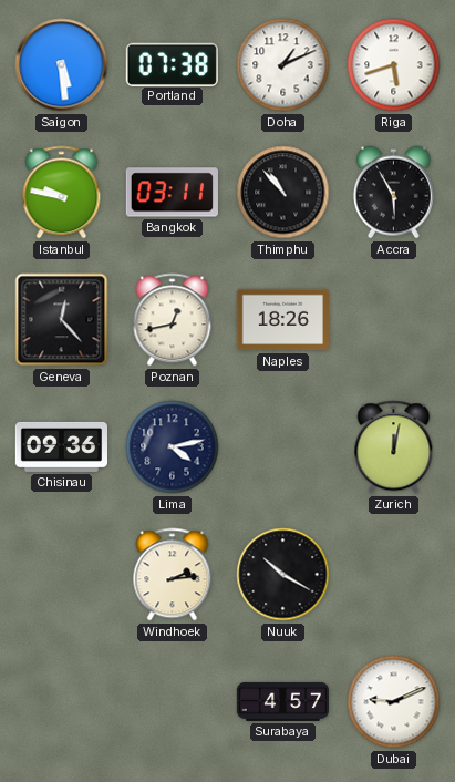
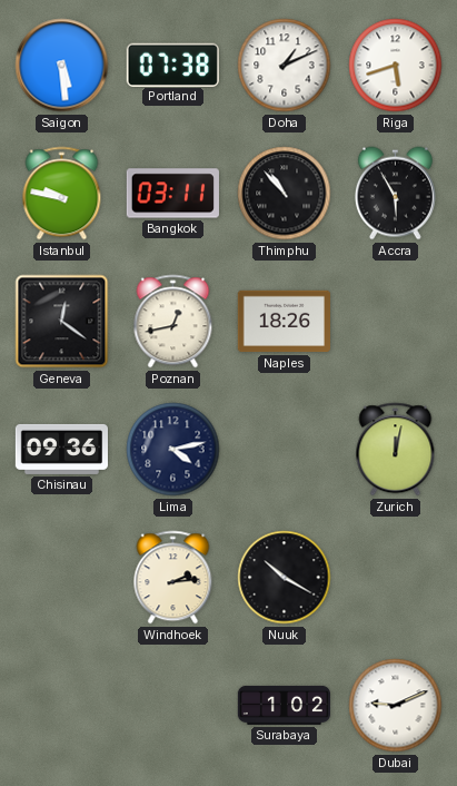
Geneva: 12:23 -> 12:21
Surabaya: 4:57 -> 1:02
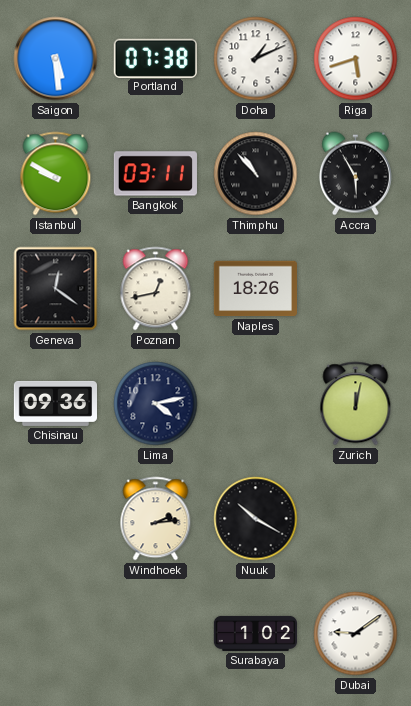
Istanbul: 9:47 -> 9:50
Dubai: 9:11 -> 9:09
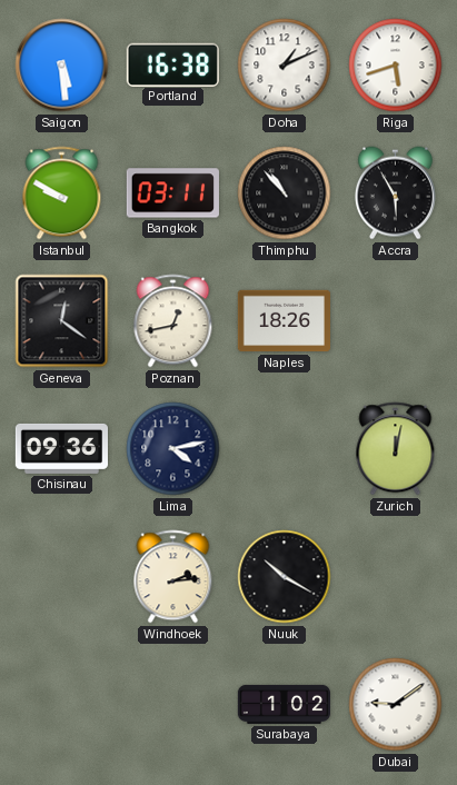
Portland: 07:38 -> 16:38
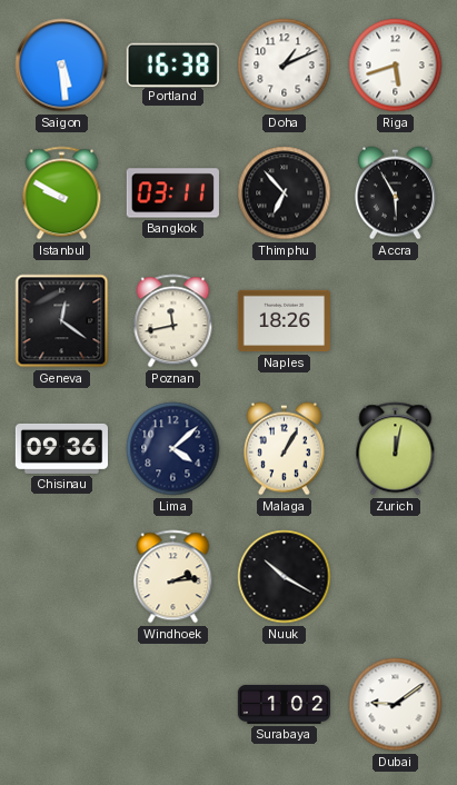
Thimphu: 10:53 -> 6:53
Poznan: 12:43 -> 11:43
Lima: 4:13 -> 4:08
Malaga: none -> 1:05
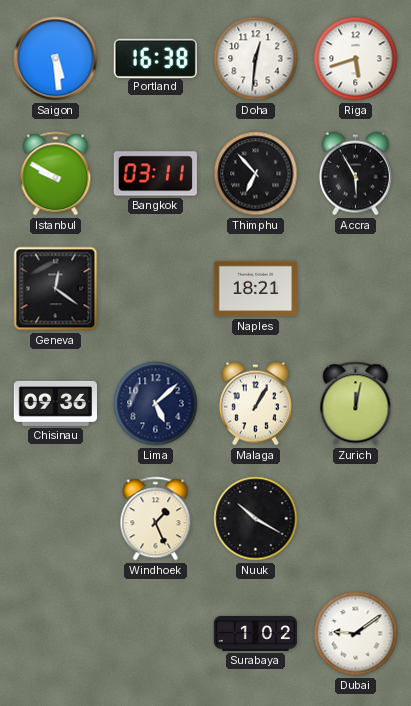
Doha: 1:11 -> 12:31
Poznan: 11:43 -> none
Naples: 18:26 -> 18:21
Lima: 4:08 -> 5:08
Windhoek: 2:14 -> 1:26
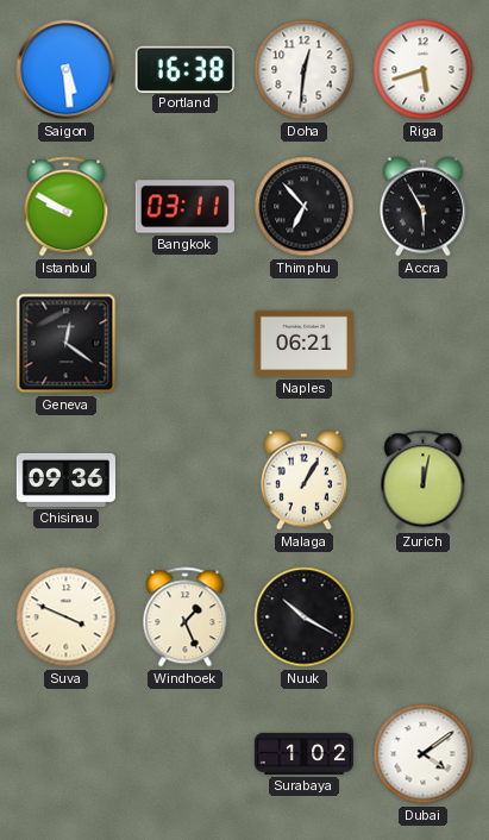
Naples: 18:21 -> 06:21
Lima: 5:08 -> none
Suva: none -> 3:49
Dubai: 9:09 -> 4:09
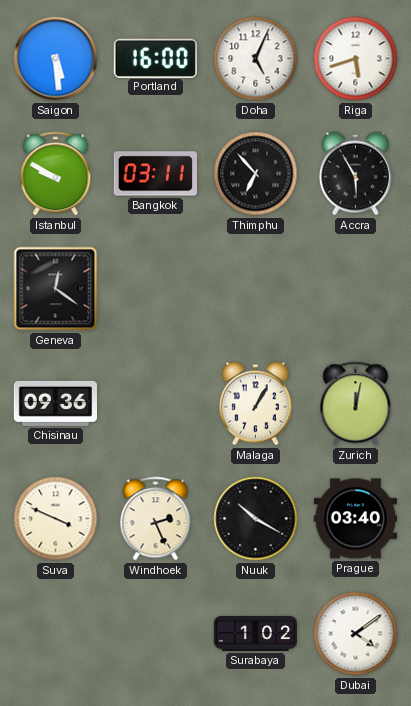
Portland: 16:38 -> 16:00
Doha: 12:31 -> 5:04
Naples: 06:21 -> none
Windhoek: 1:26 -> 2:26
Prague: none -> 03:40
